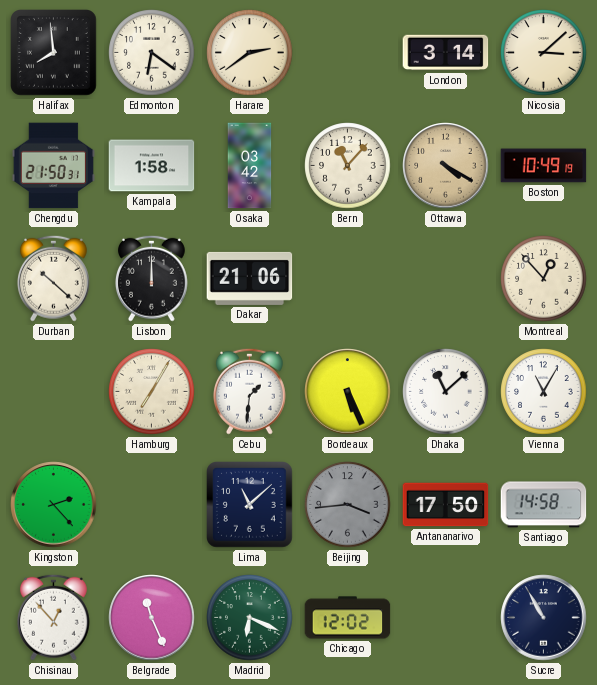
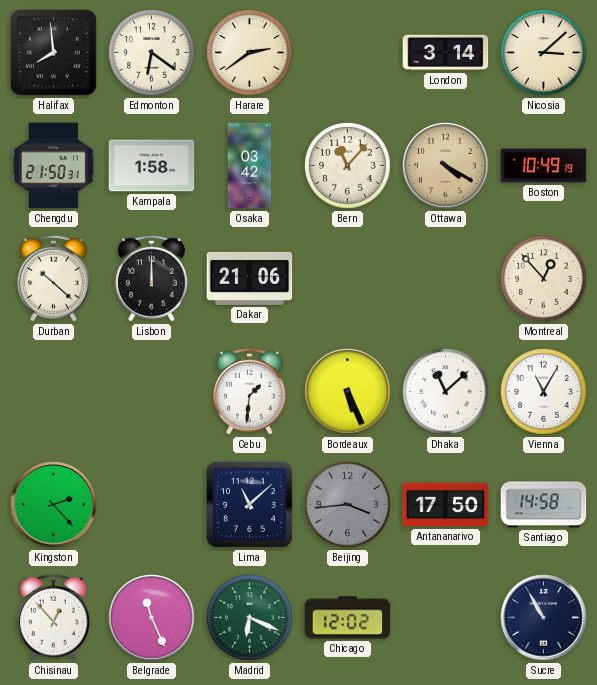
Hamburg: 7:05 -> none
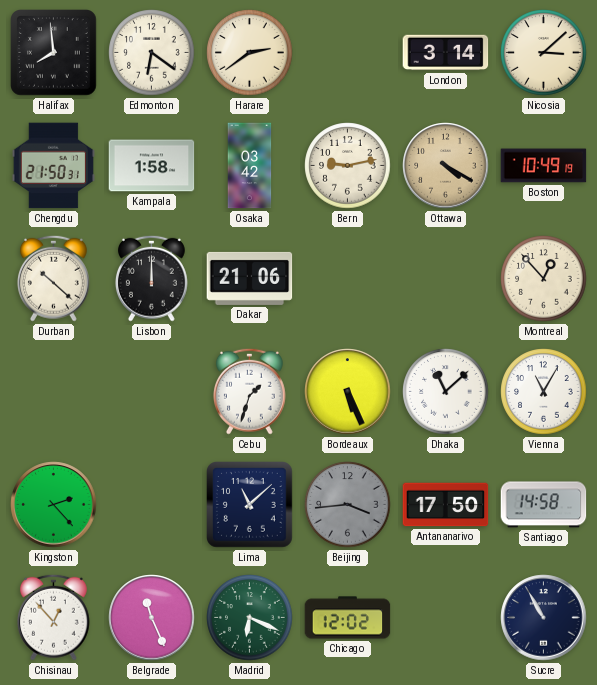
Bern: 11:07 -> 9:13
Cebu: 1:31 -> 1:33
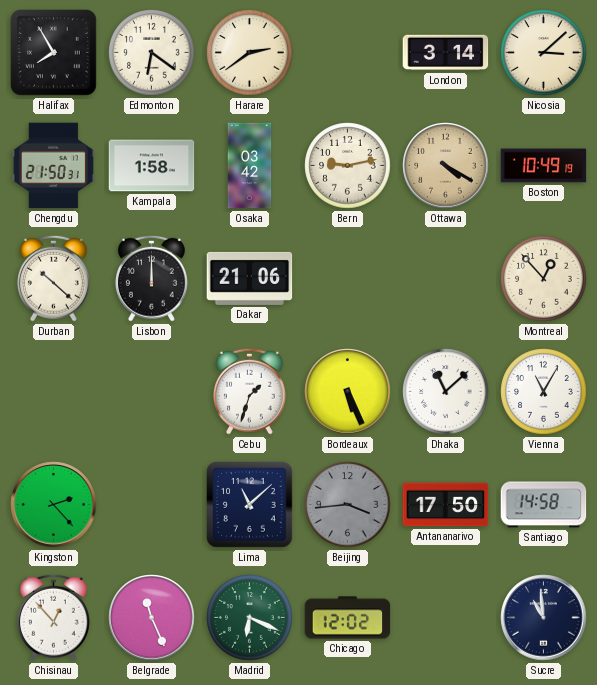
Halifax: 7:59 -> 7:55
Sucre: 10:55 -> 10:59
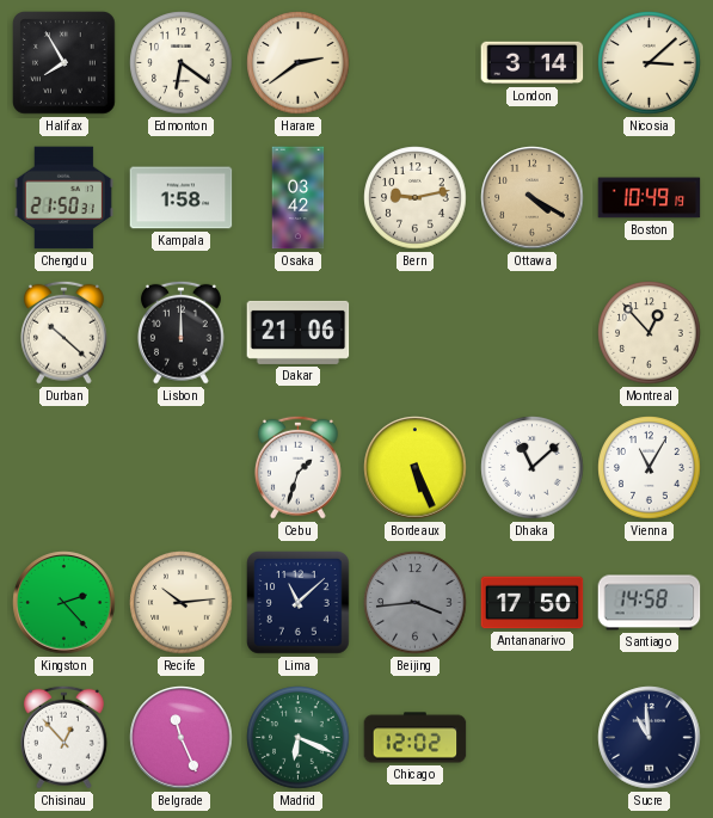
Recife: none -> 10:14
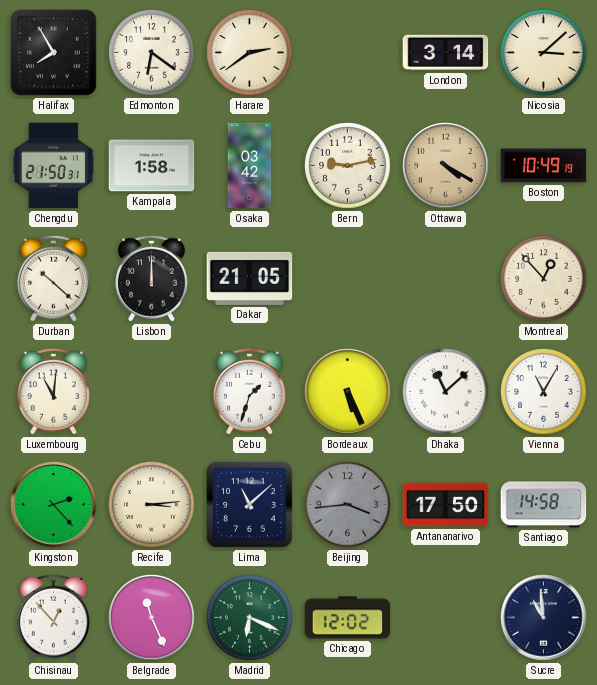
Dakar: 21:06 -> 21:05
Luxembourg: none -> 11:01
Recife: 10:14 -> 3:14
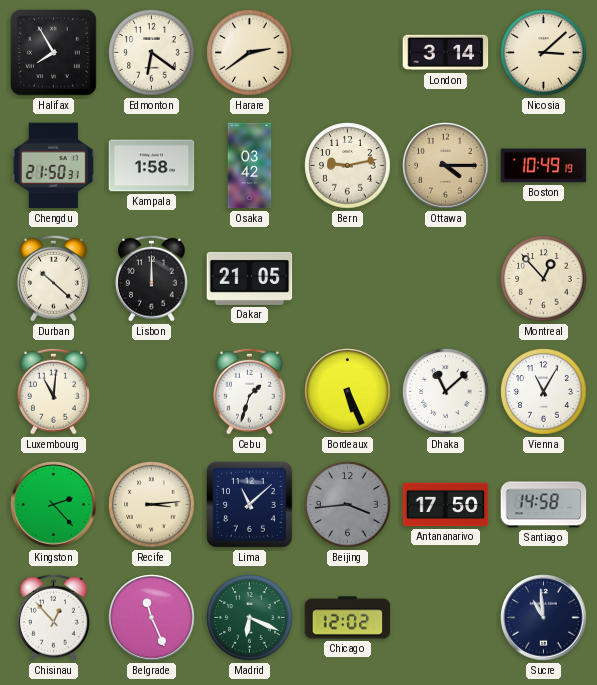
Ottawa: 4:20 -> 4:15
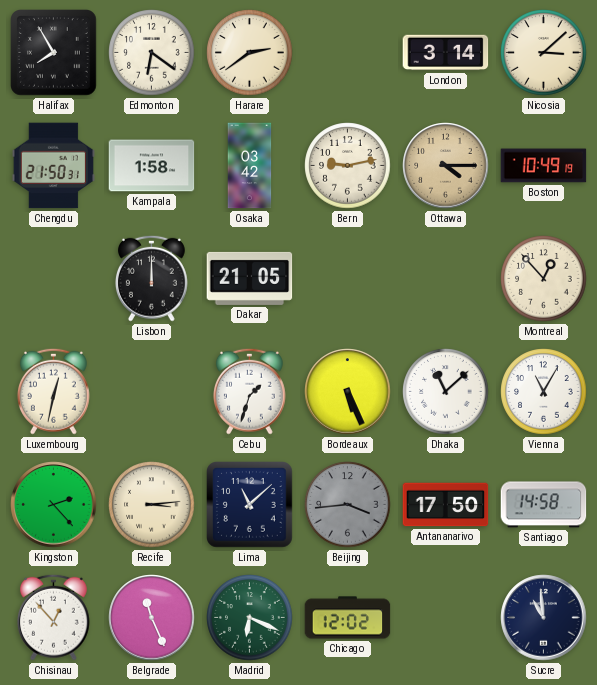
Durban: 10:22 -> none
Luxembourg: 11:01 -> 12:32
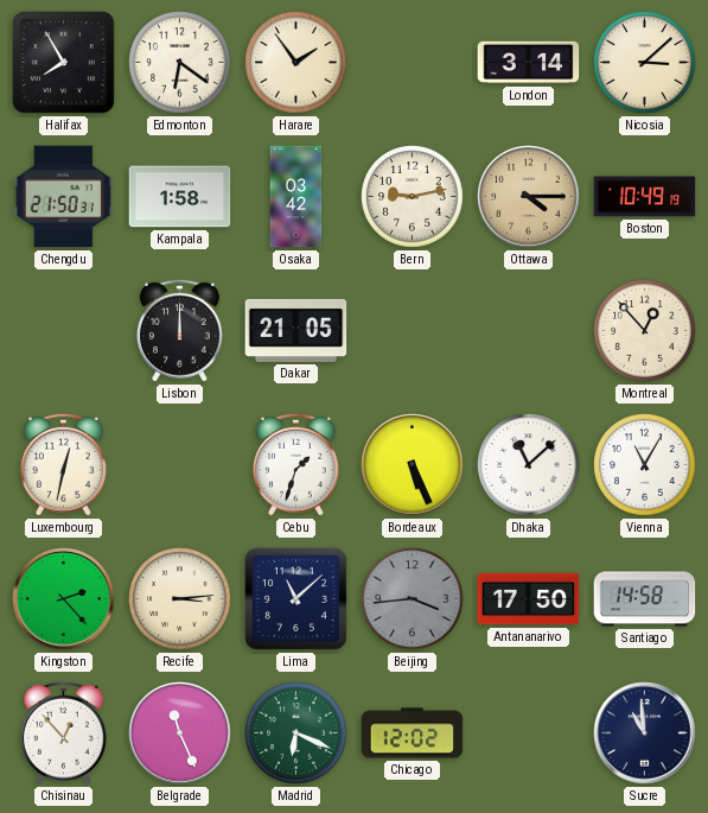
Harare: 2:39 -> 1:54
